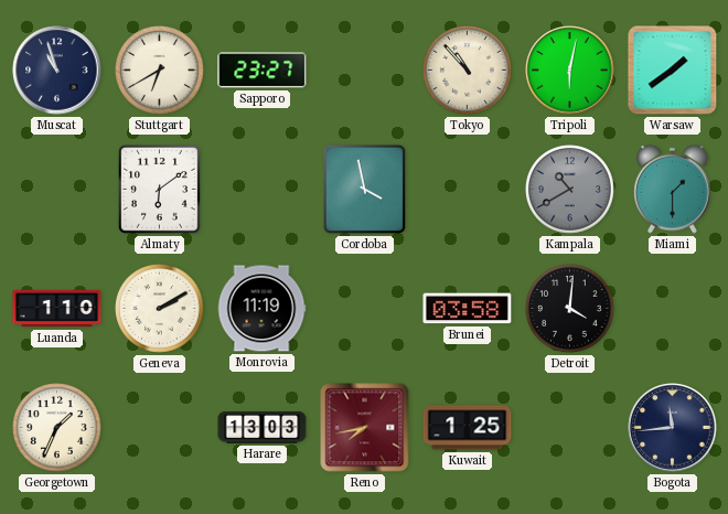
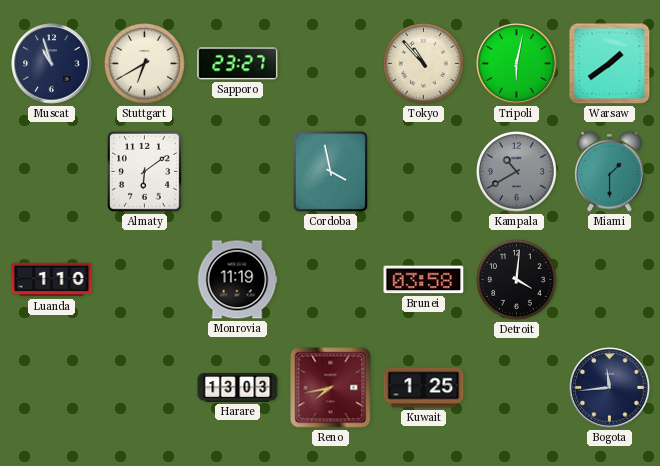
Geneva: 2:10 -> none
Georgetown: 1:34 -> none
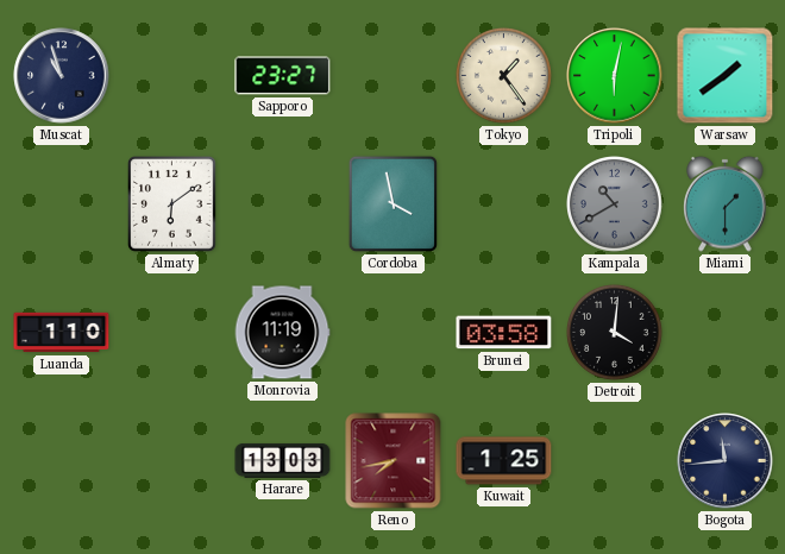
Stuttgart: 6:40 -> none
Tokyo: 10:53 -> 1:24
